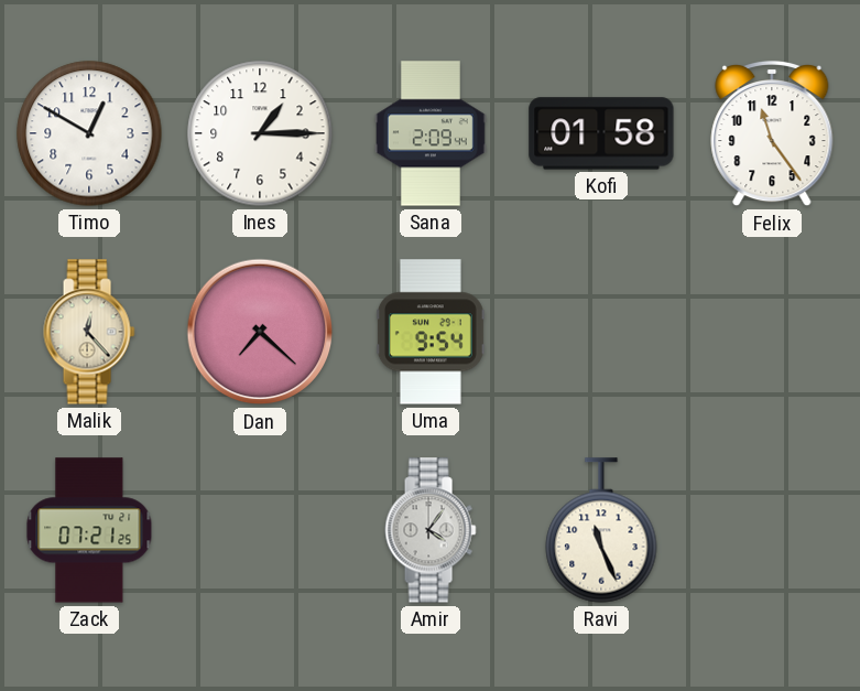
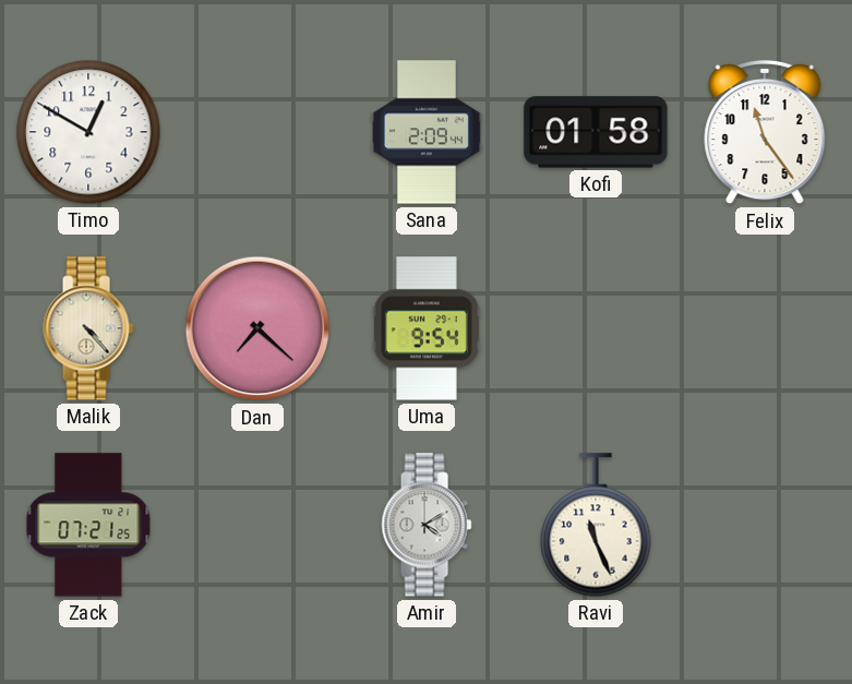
Ines: 1:15 -> none
Malik: 12:23 -> 4:23
Amir: 4:06 -> 4:10
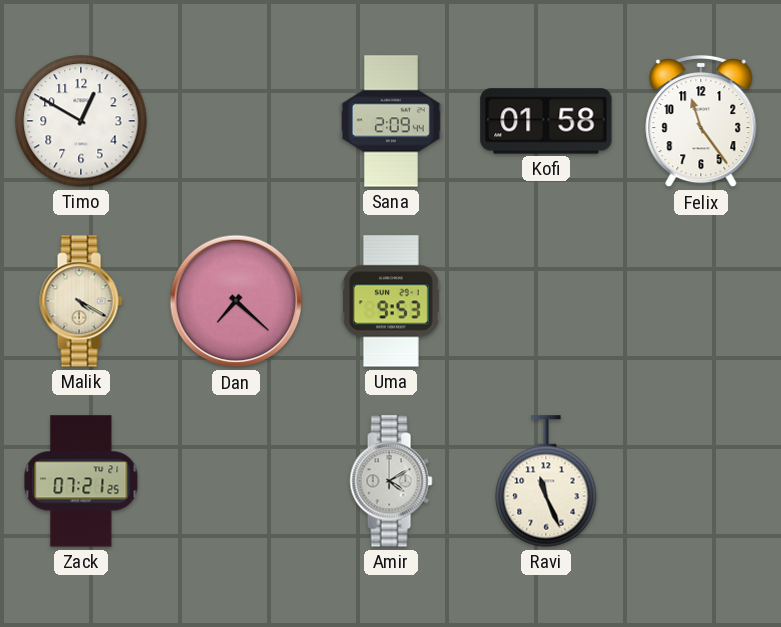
Malik: 4:23 -> 4:20
Uma: 9:54 -> 9:53
